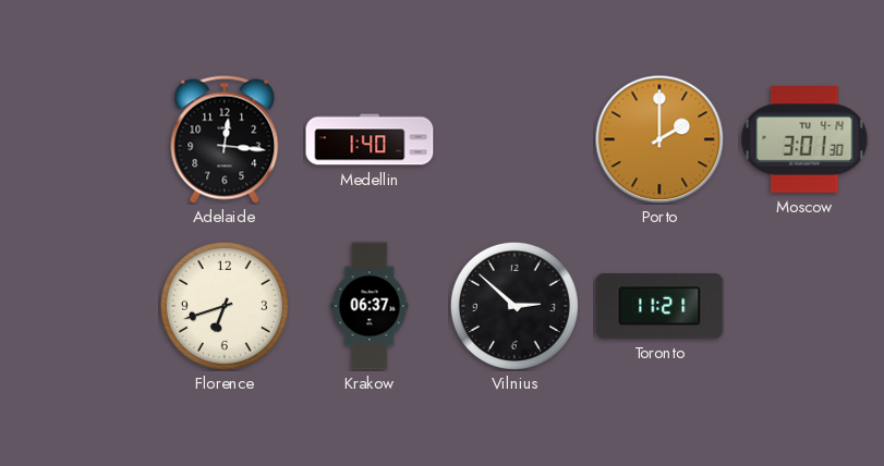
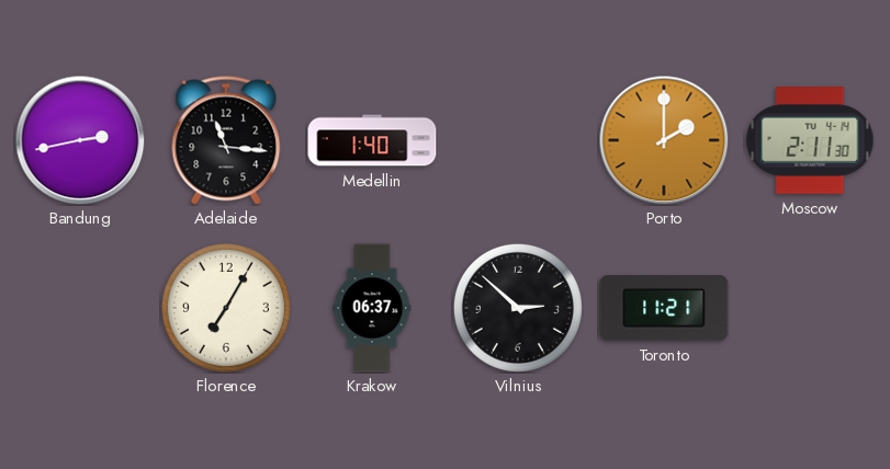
Bandung: none -> 2:43
Adelaide: 12:16 -> 11:16
Moscow: 3:01 -> 2:11
Florence: 6:42 -> 7:05
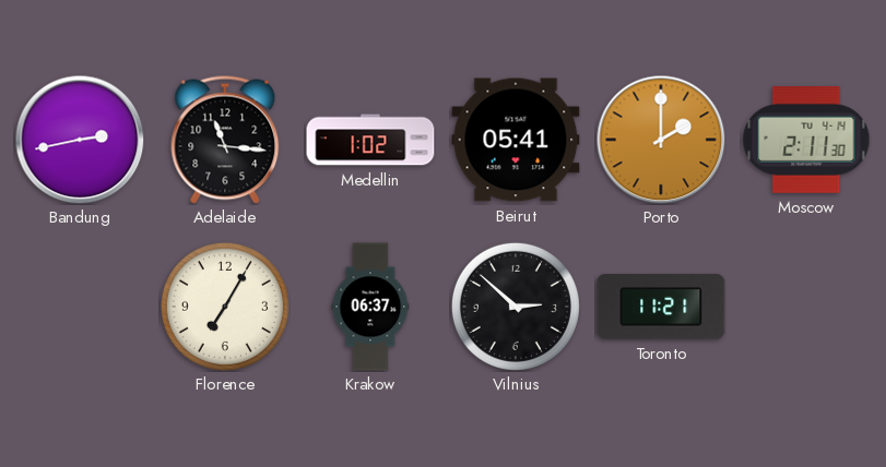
Medellin: 1:40 -> 1:02
Beirut: none -> 05:41
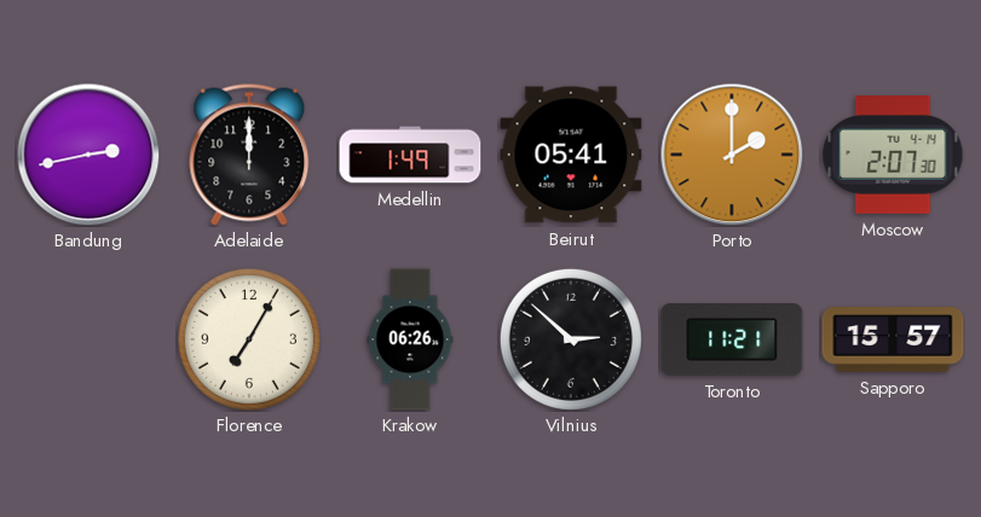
Adelaide: 11:16 -> 12:00
Medellin: 1:02 -> 1:49
Moscow: 2:11 -> 2:07
Krakow: 06:37 -> 06:26
Sapporo: none -> 15:57
